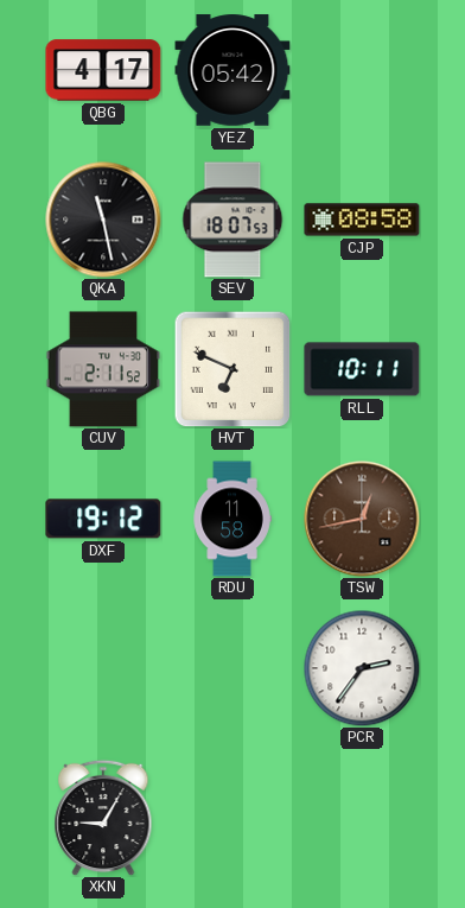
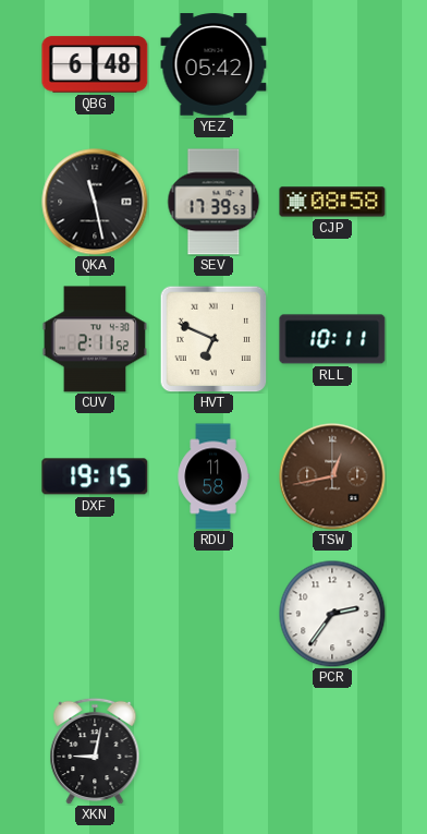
QBG: 4:17 -> 6:48
SEV: 18:07 -> 17:39
DXF: 19:12 -> 19:15
XKN: 9:05 -> 9:02
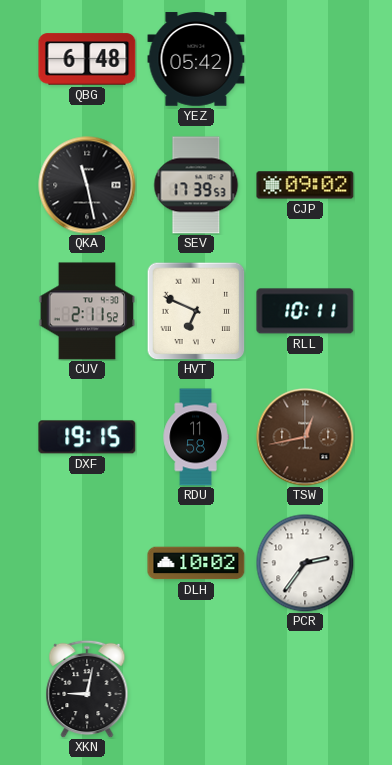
CJP: 08:58 -> 09:02
DLH: none -> 10:02
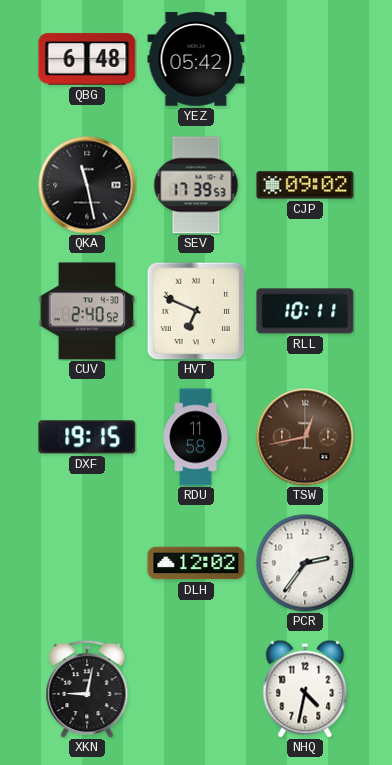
CUV: 2:11 -> 2:40
DLH: 10:02 -> 12:02
NHQ: none -> 4:32
